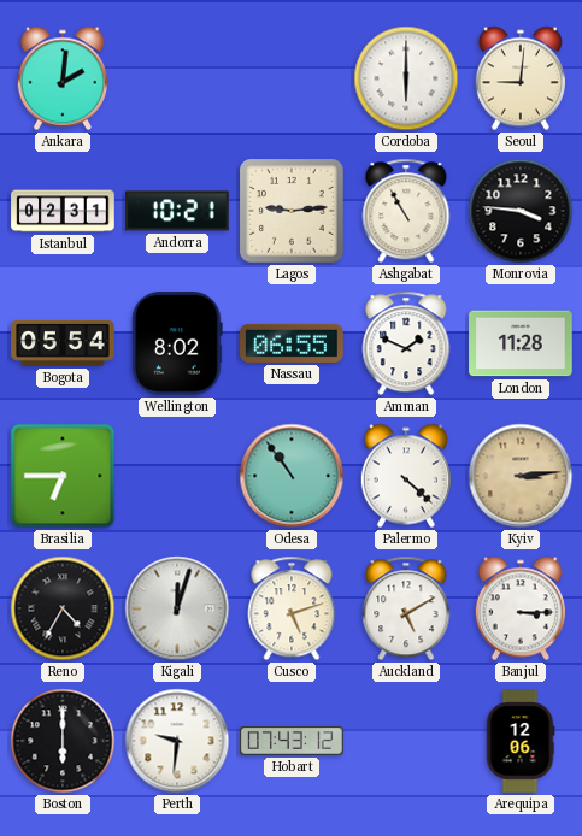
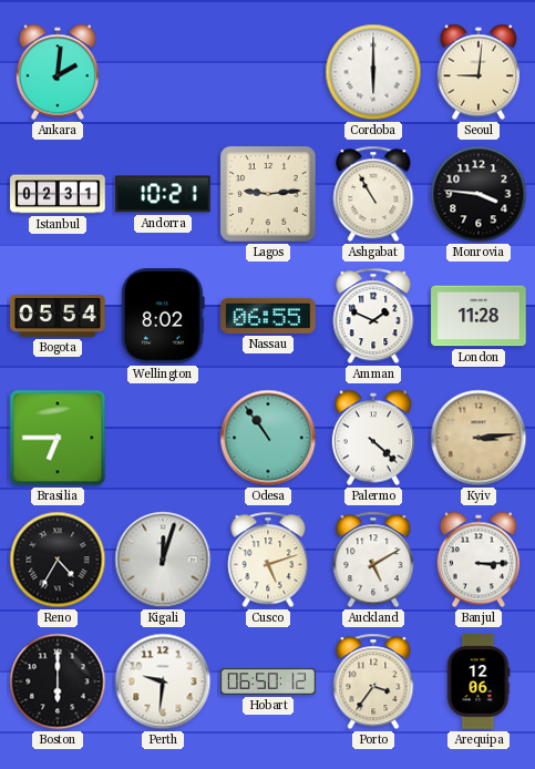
Hobart: 07:43 -> 06:50
Porto: none -> 3:36
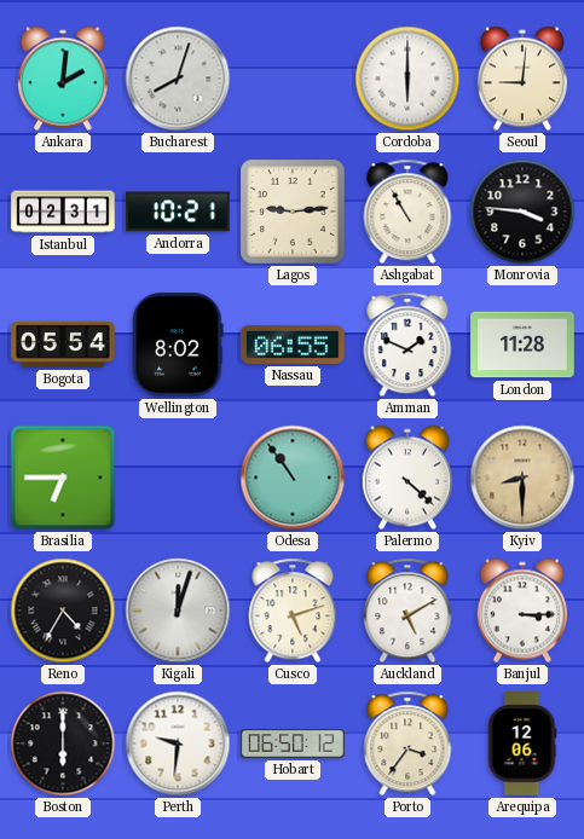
Bucharest: none -> 8:03
Kyiv: 3:14 -> 8:30
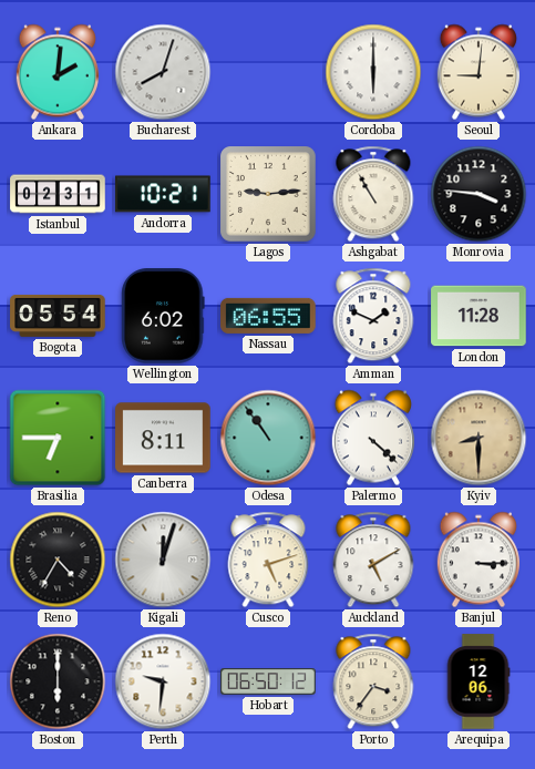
Wellington: 8:02 -> 6:02
Canberra: none -> 8:11
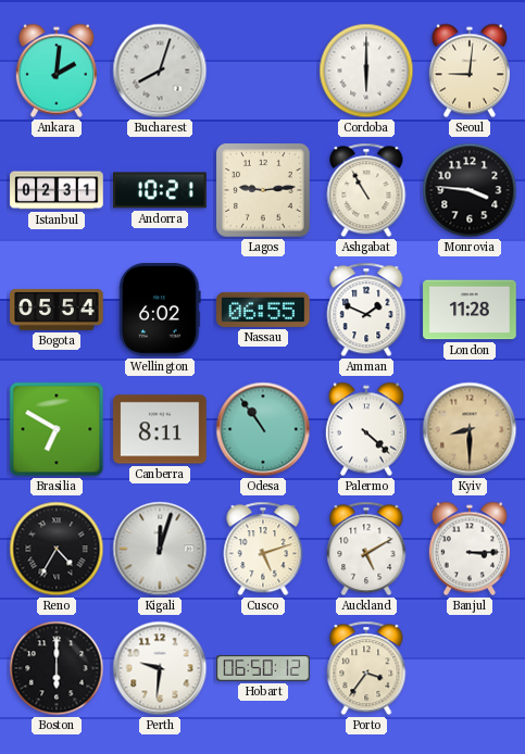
Brasilia: 6:45 -> 6:50
Arequipa: 12:06 -> none
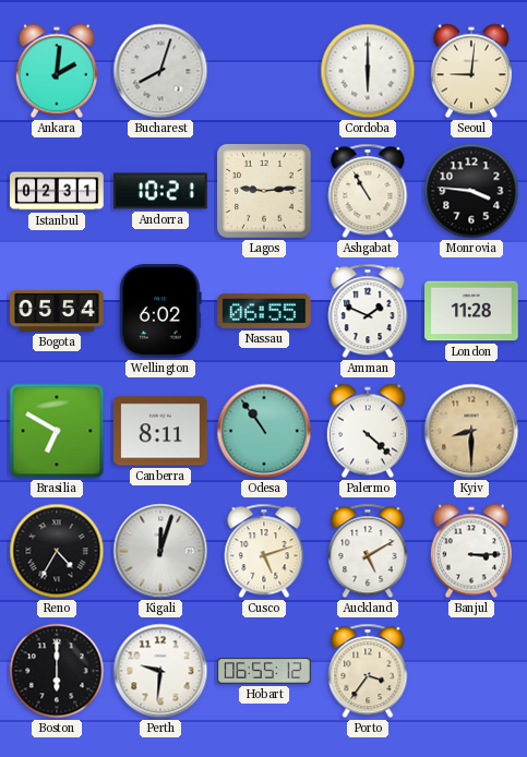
Hobart: 06:50 -> 06:55
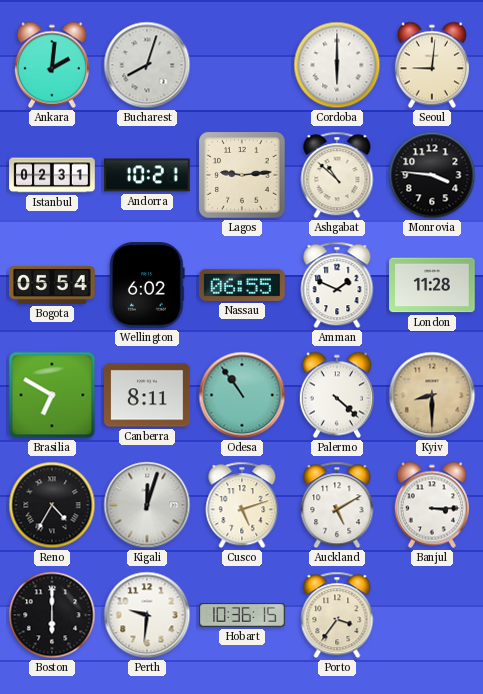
Ashgabat: 10:55 -> 10:52
Hobart: 06:55 -> 10:36
